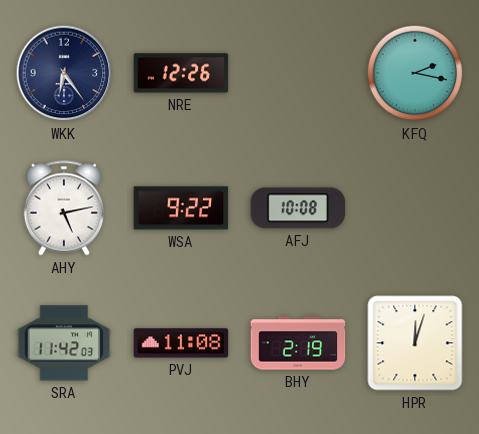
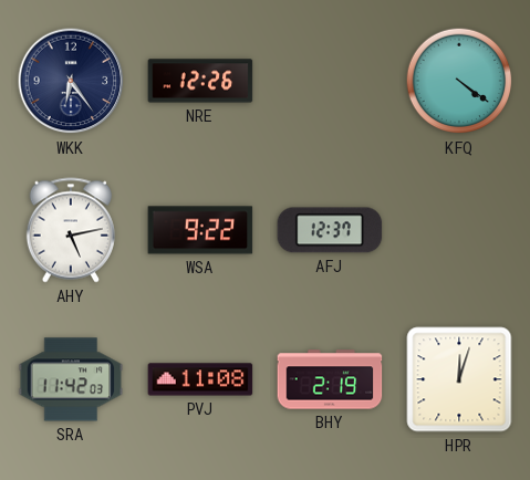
KFQ: 2:17 -> 4:21
AFJ: 10:08 -> 12:37
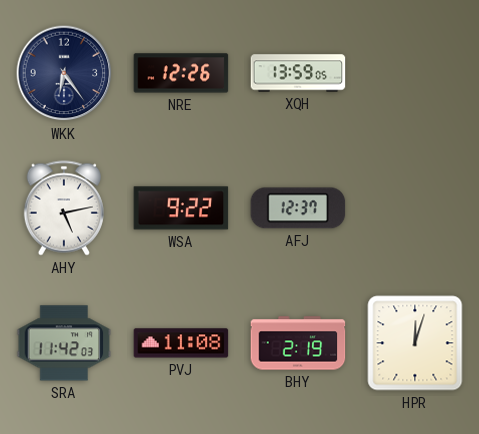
XQH: none -> 13:59
KFQ: 4:21 -> none
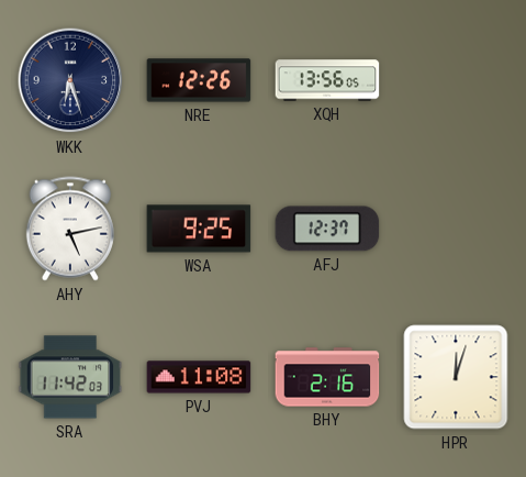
WKK: 6:24 -> 6:27
XQH: 13:59 -> 13:56
WSA: 9:22 -> 9:25
BHY: 2:19 -> 2:16
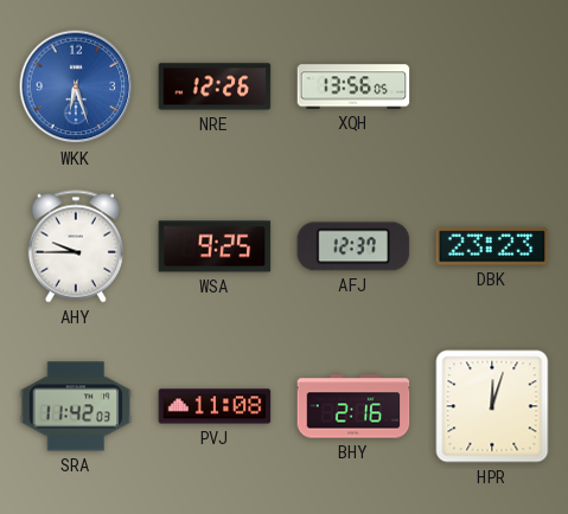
WKK dial: navy -> blue
AHY: 5:13 -> 9:45
DBK: none -> 23:23
